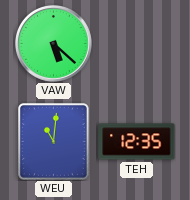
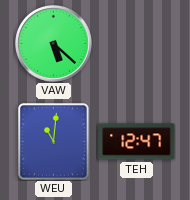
TEH: 12:35 -> 12:47
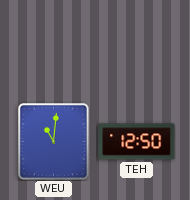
VAW: 5:22 -> none
TEH: 12:47 -> 12:50
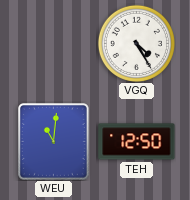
VGQ: none -> 4:25
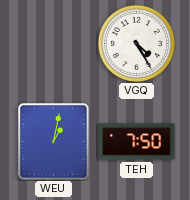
WEU: 11:01 -> 1:02
TEH: 12:50 -> 7:50
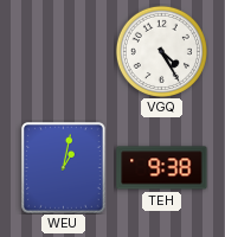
TEH: 7:50 -> 9:38
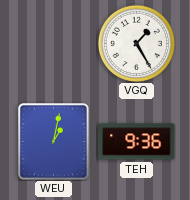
VGQ: 4:25 -> 1:25
TEH: 9:38 -> 9:36
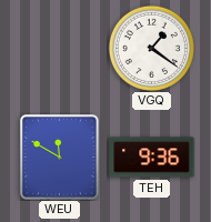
VGQ: 1:25 -> 1:21
WEU: 1:02 -> 11:50
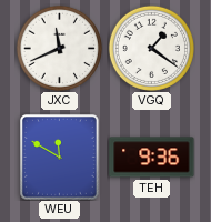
JXC: none -> 11:41
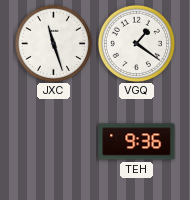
JXC: 11:41 -> 11:27
WEU: 11:50 -> none
